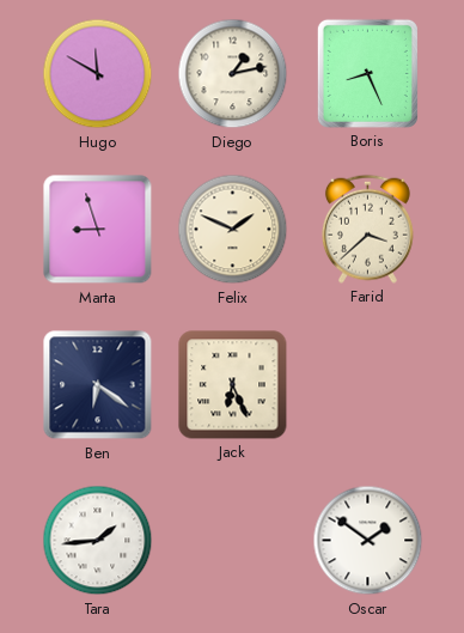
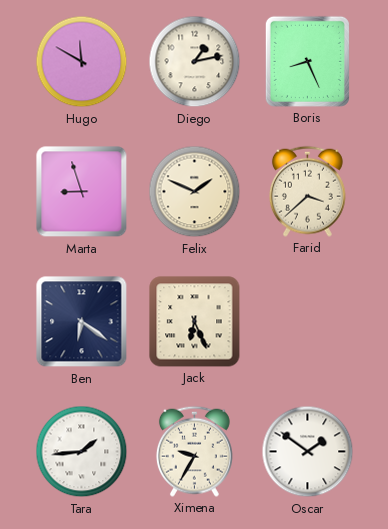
Ximena: none -> 9:35
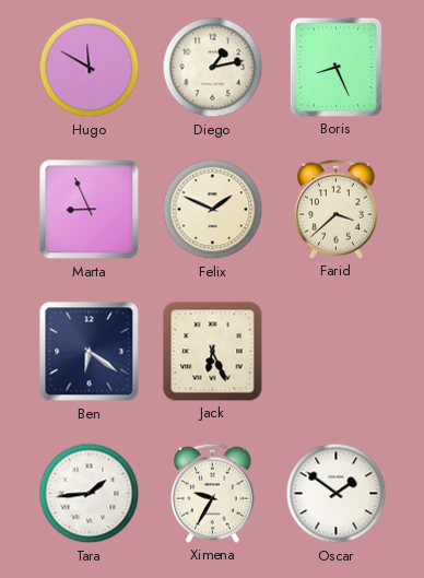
Marta: 8:57 -> 8:56
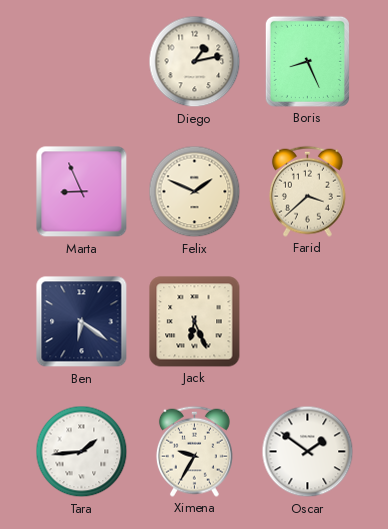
Hugo: 11:50 -> none
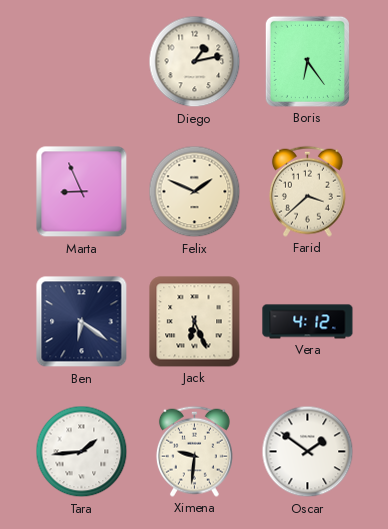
Boris: 8:26 -> 6:24
Vera: none -> 4:12
Ximena: 9:35 -> 9:31
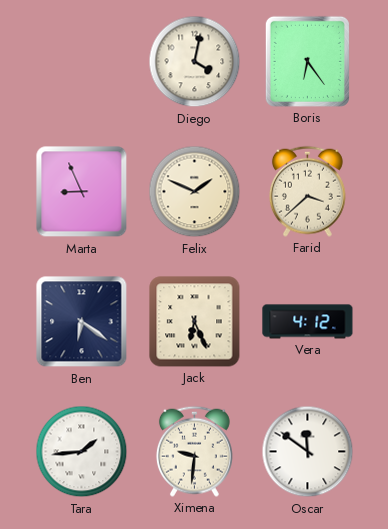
Diego: 1:13 -> 4:02
Oscar: 1:51 -> 11:51
